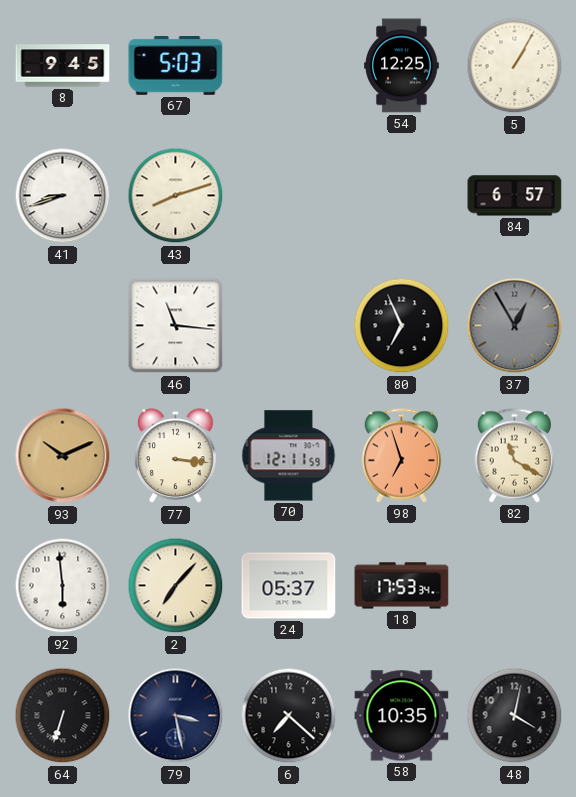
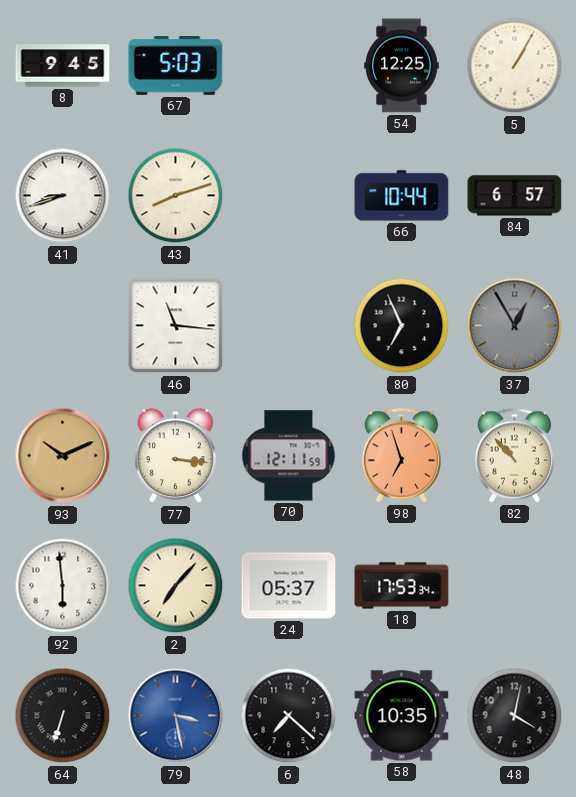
66: none -> 10:44
82: 11:20 -> 10:53
79 dial: navy -> blue
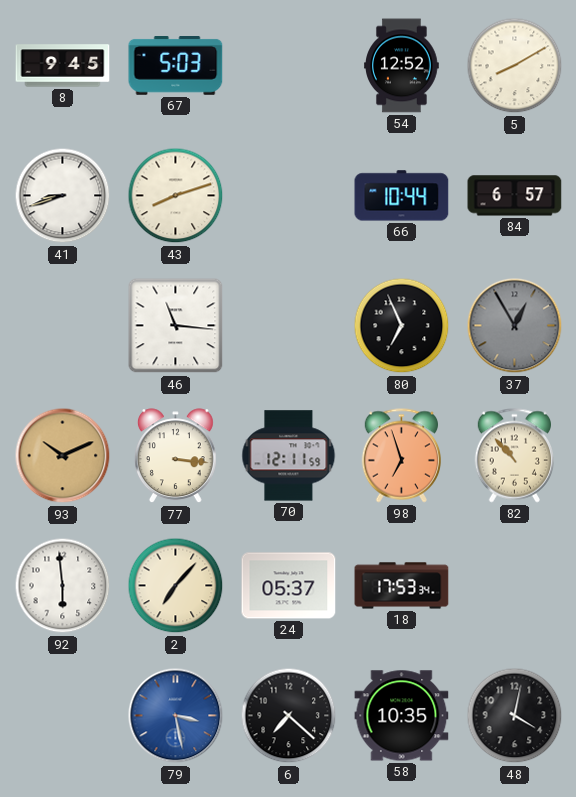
54: 12:25 -> 12:52
5: 1:05 -> 8:10
64: 6:33 -> none
